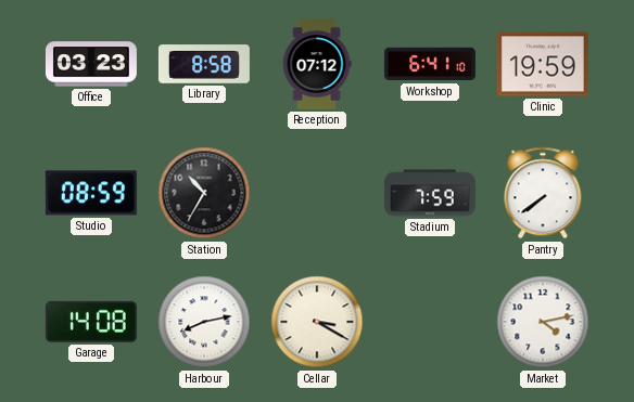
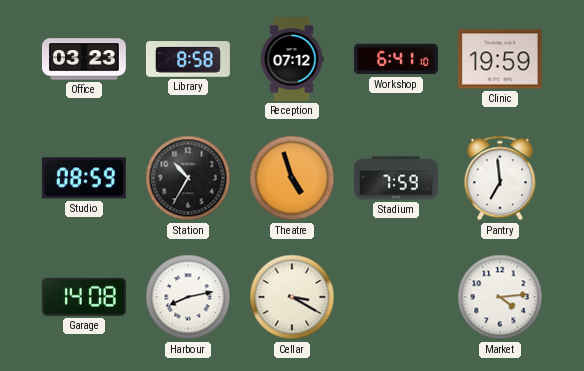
Theatre: none -> 4:57
Pantry: 7:39 -> 6:59
Market: 4:13 -> 4:14
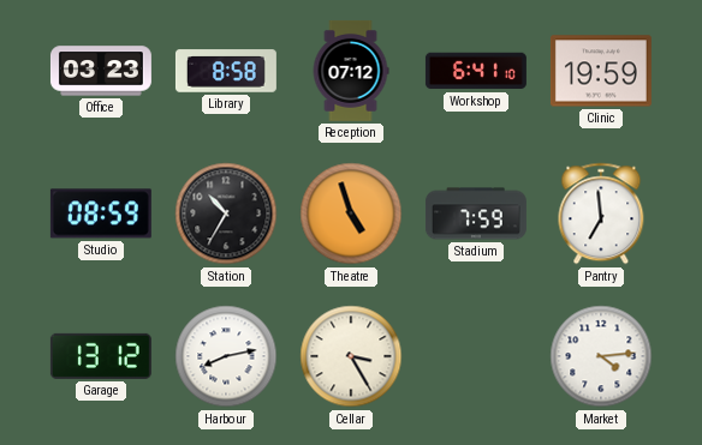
Garage: 14:08 -> 13:12
Cellar: 3:20 -> 3:25
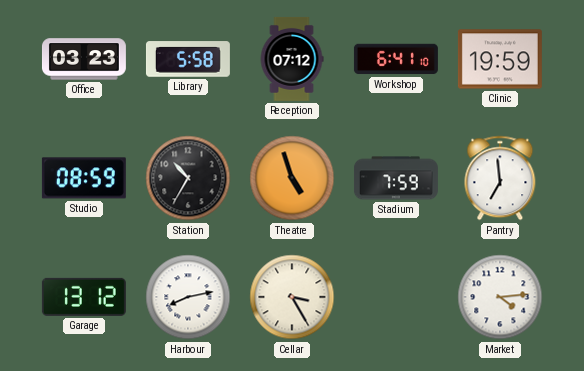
Library: 8:58 -> 5:58
